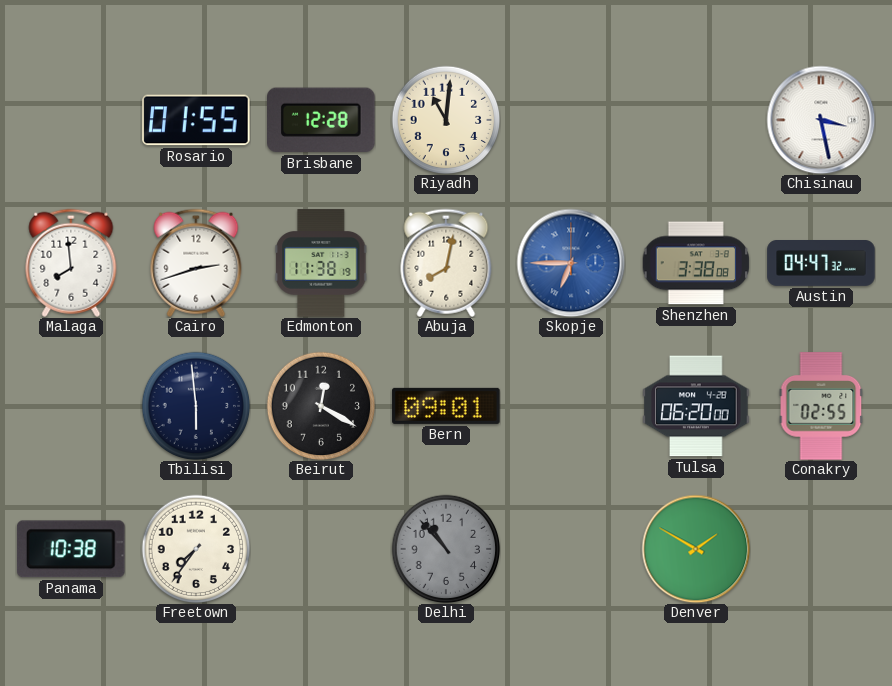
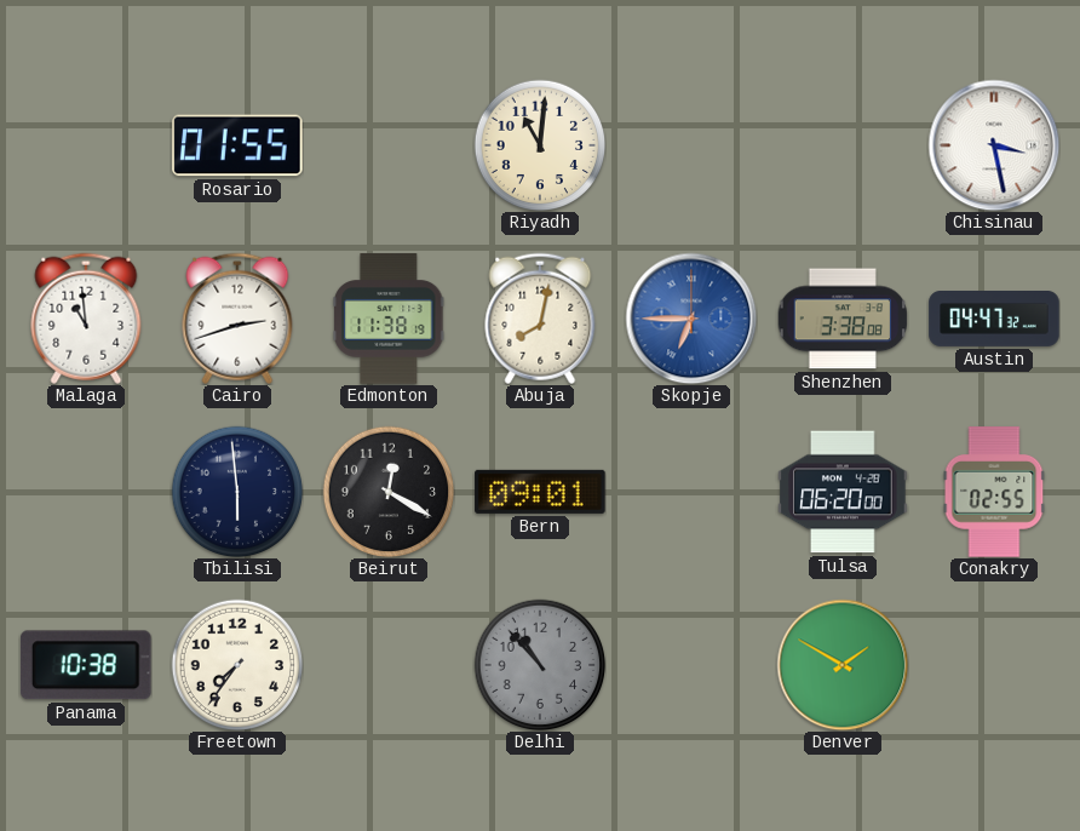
Brisbane: 12:28 -> none
Malaga: 7:59 -> 10:59
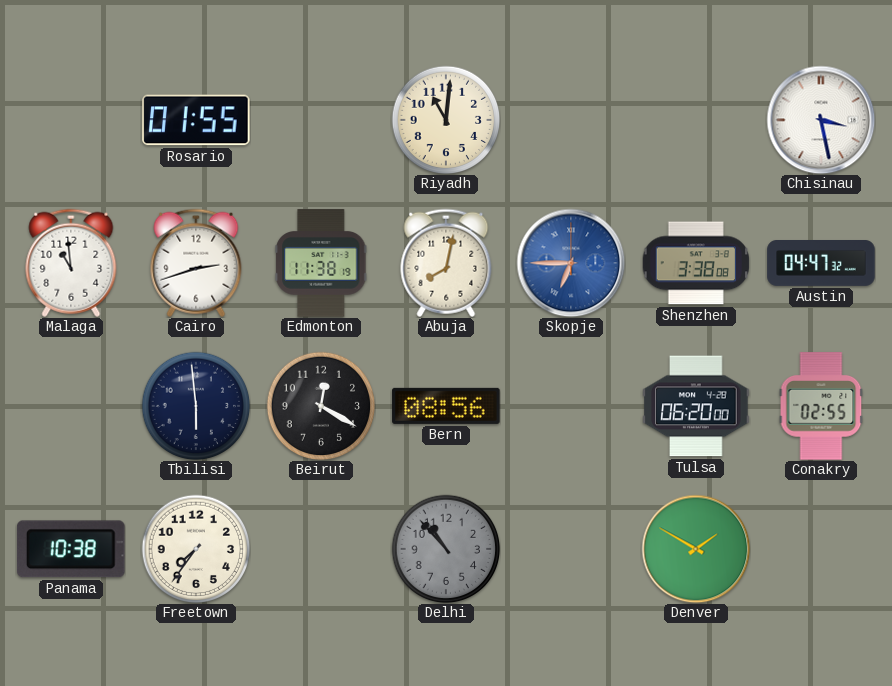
Bern: 09:01 -> 08:56
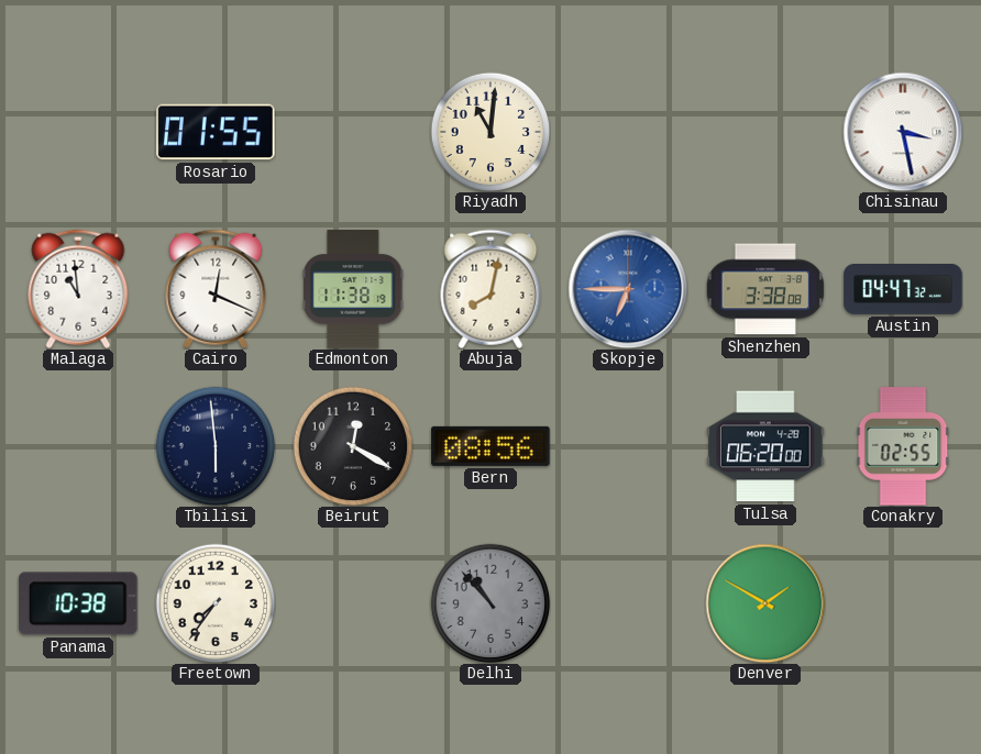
Cairo: 2:42 -> 12:19
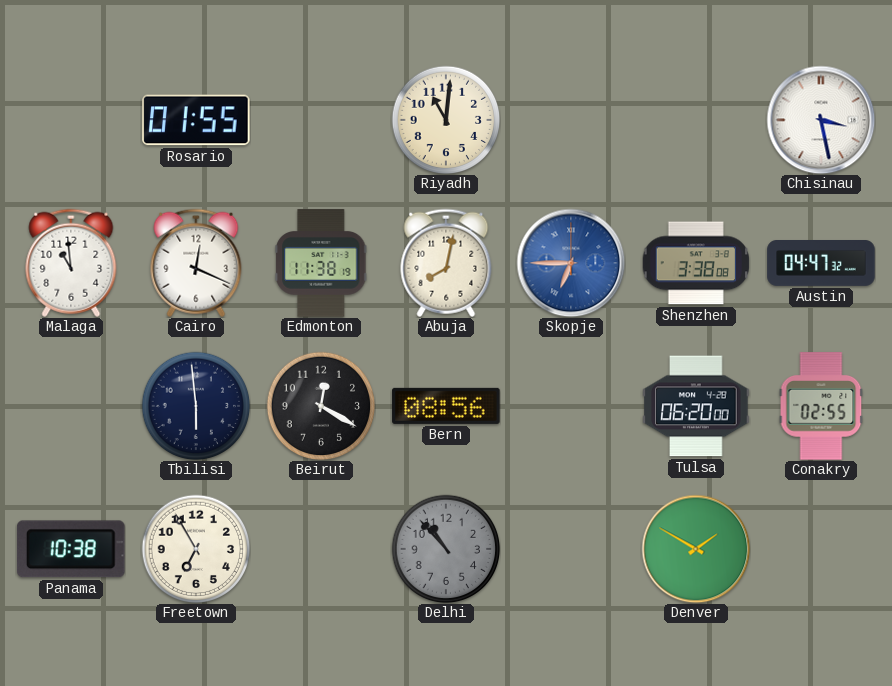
Freetown: 7:36 -> 6:55
